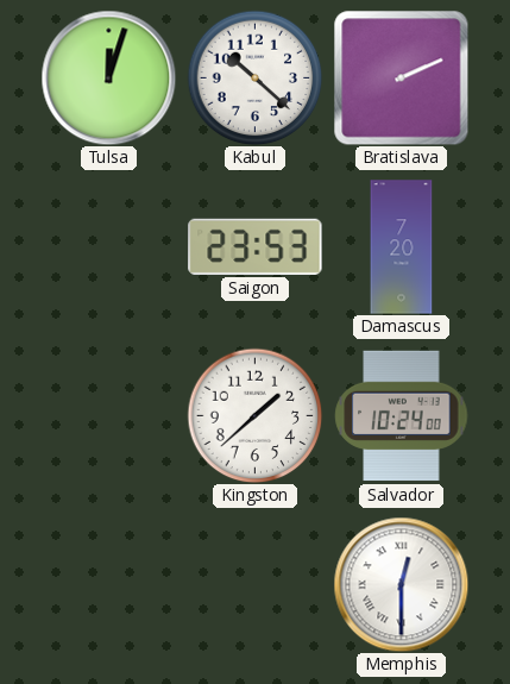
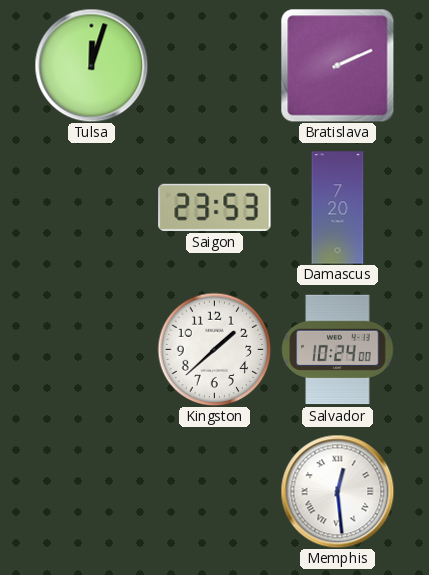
Kabul: 10:22 -> none
Memphis: 12:30 -> 12:29
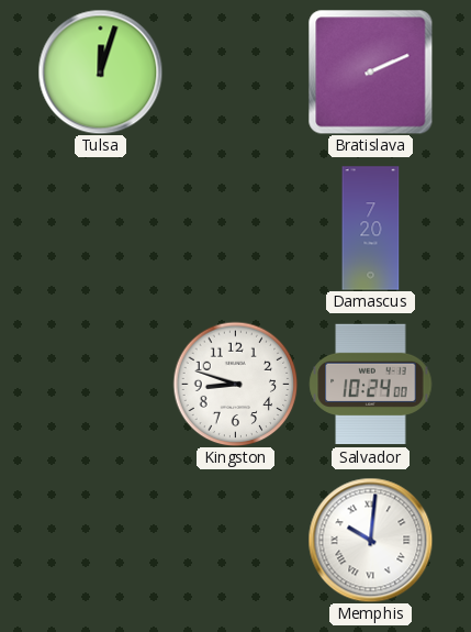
Saigon: 23:53 -> none
Kingston: 1:38 -> 8:48
Memphis: 12:29 -> 10:01
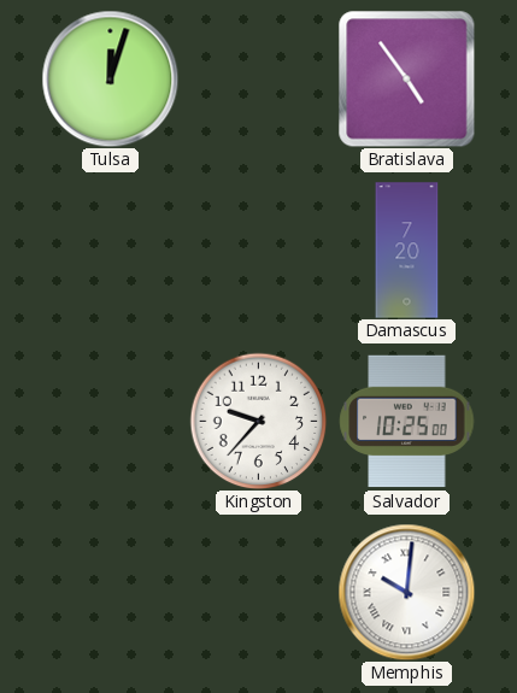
Bratislava: 2:11 -> 4:54
Kingston: 8:48 -> 9:37
Salvador: 10:24 -> 10:25
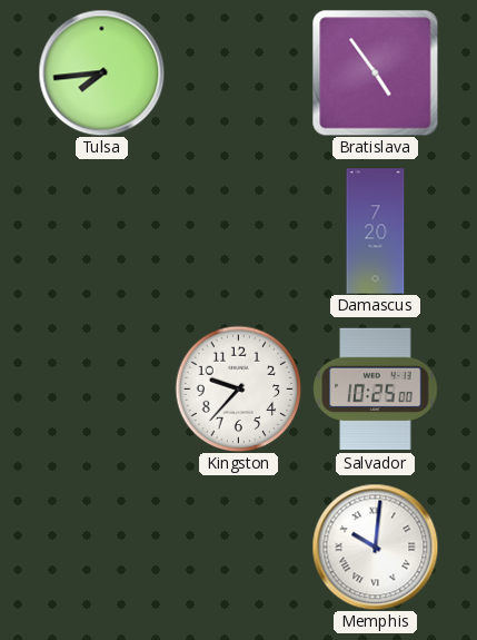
Tulsa: 12:03 -> 7:44
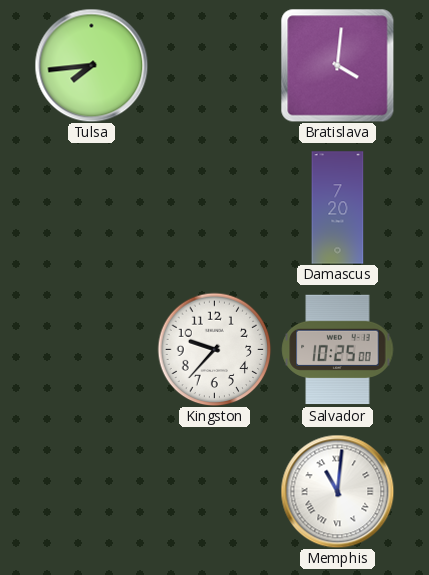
Bratislava: 4:54 -> 4:01
Memphis: 10:01 -> 11:01
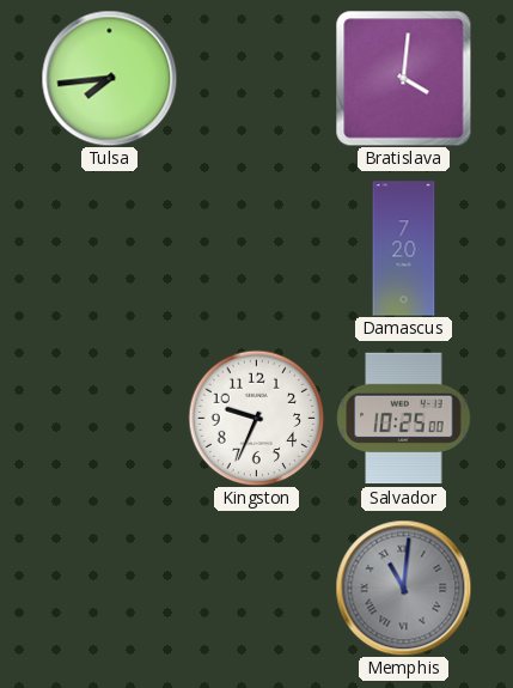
Kingston: 9:37 -> 9:34
Memphis dial: white -> grey
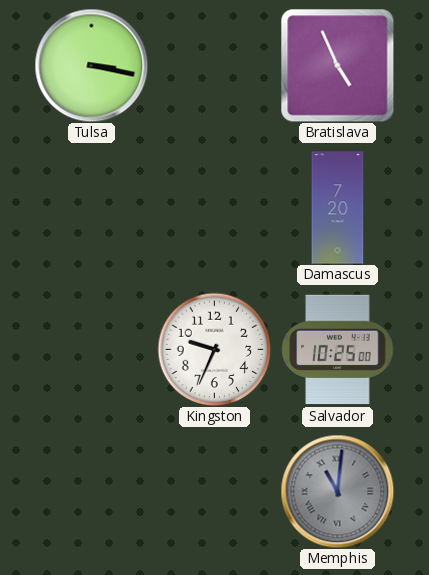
Tulsa: 7:44 -> 3:17
Bratislava: 4:01 -> 4:56
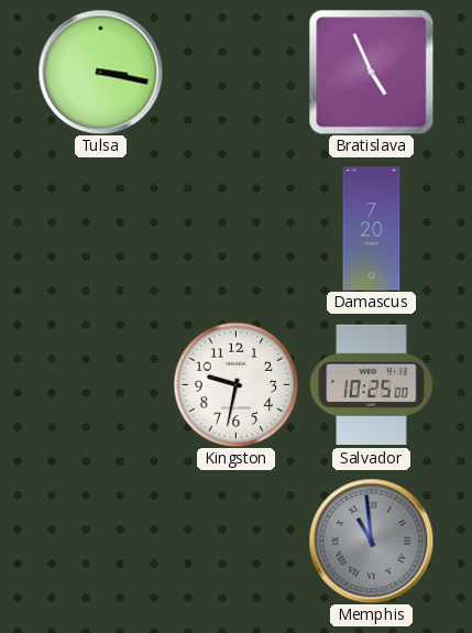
Kingston: 9:34 -> 9:32
Memphis: 11:01 -> 10:59
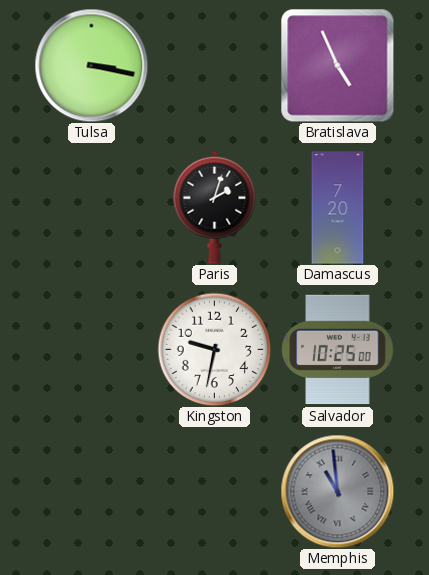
Paris: none -> 2:03
